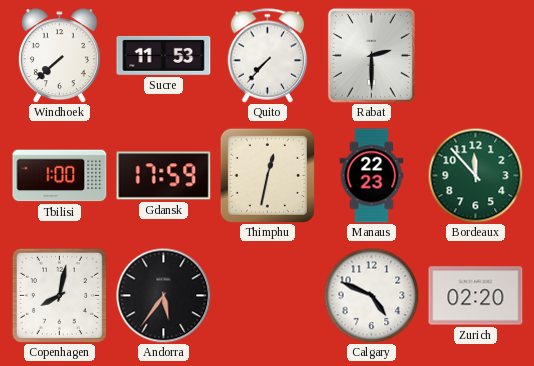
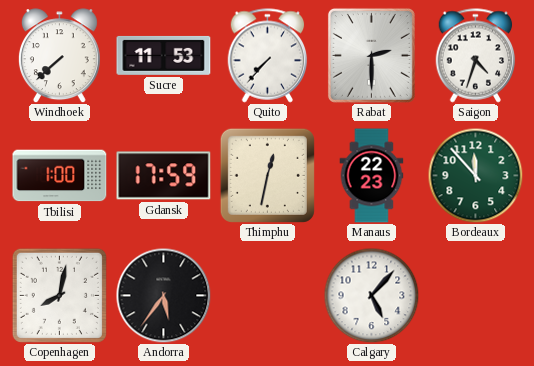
Saigon: none -> 4:33
Calgary: 4:49 -> 5:07
Zurich: 02:20 -> none
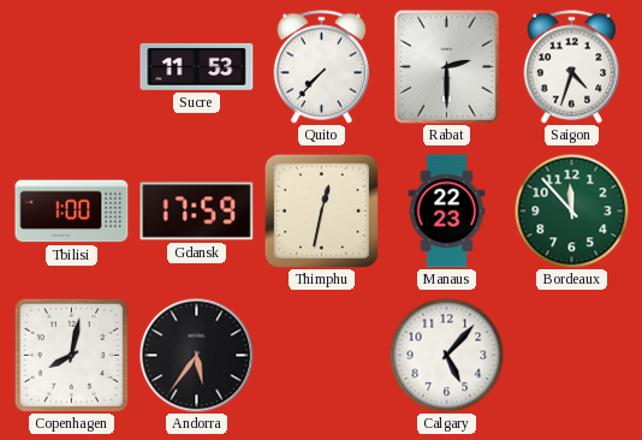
Windhoek: 7:38 -> none
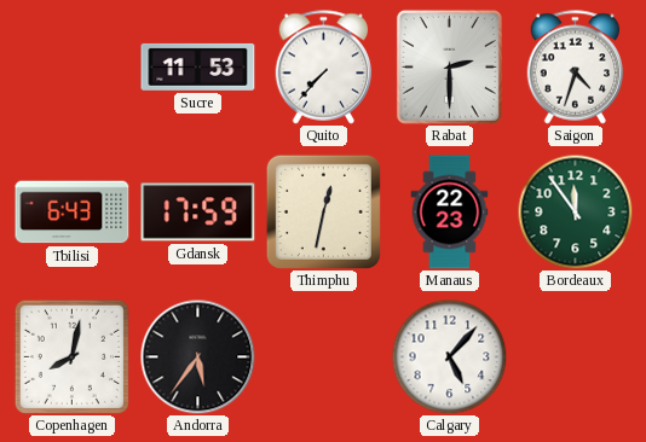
Tbilisi: 1:00 -> 6:43
Bordeaux: 11:53 -> 11:54
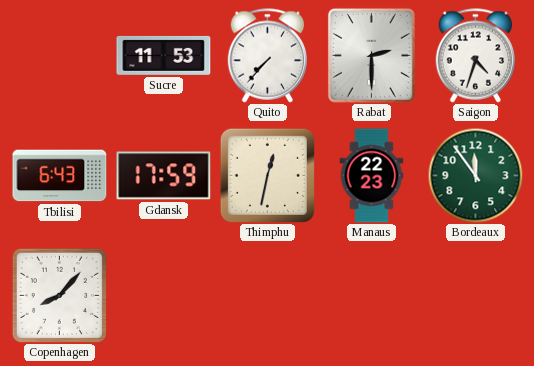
Copenhagen: 8:02 -> 8:07
Andorra: 5:36 -> none
Calgary: 5:07 -> none
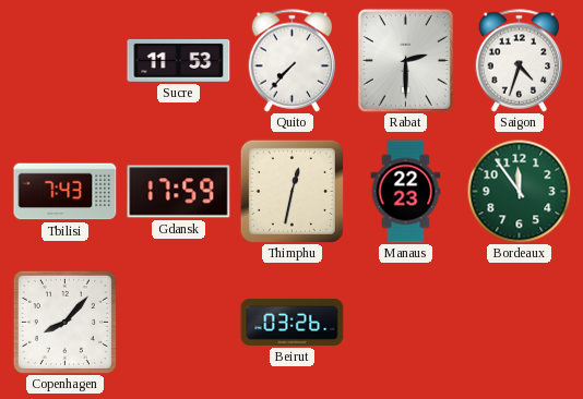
Tbilisi: 6:43 -> 7:43
Beirut: none -> 03:26
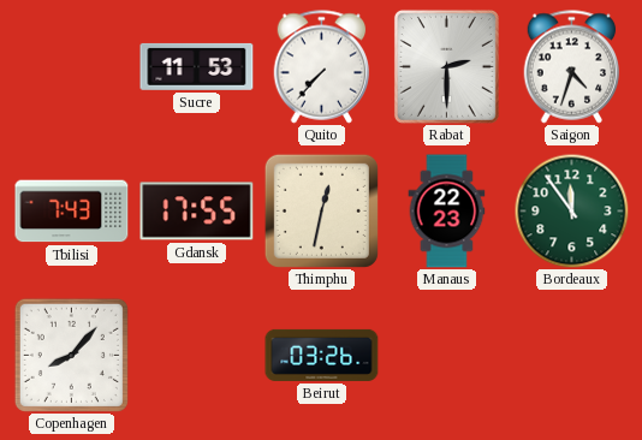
Gdansk: 17:59 -> 17:55
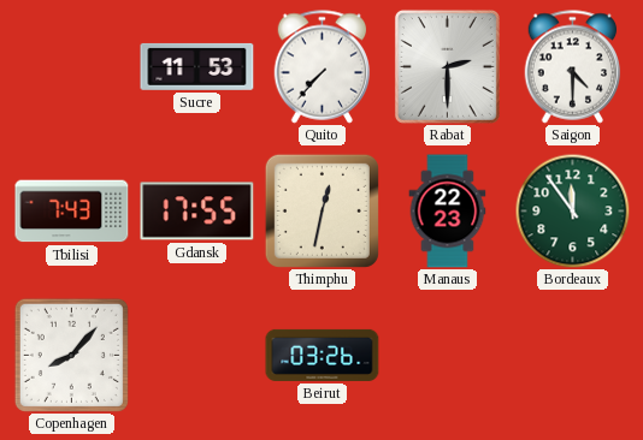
Saigon: 4:33 -> 4:30
